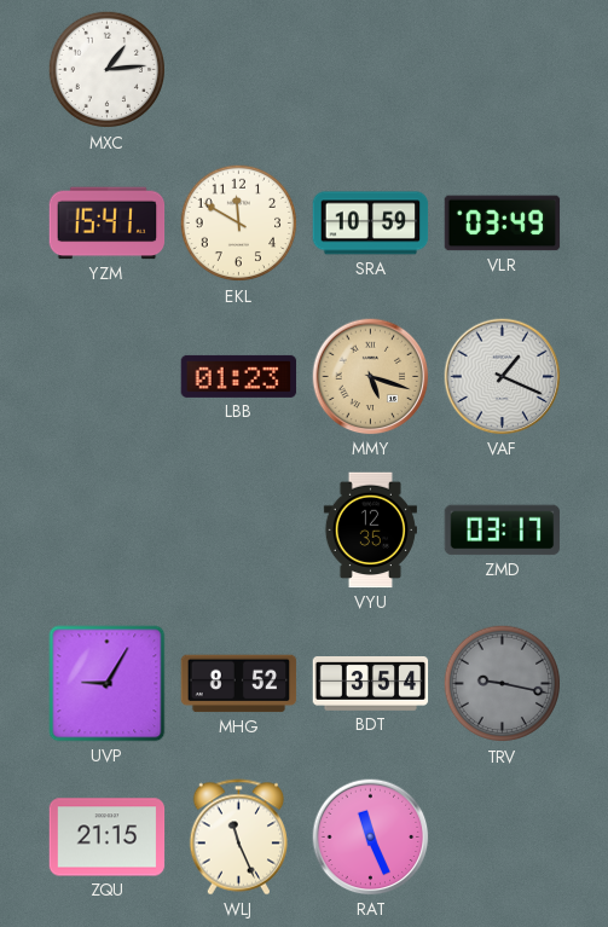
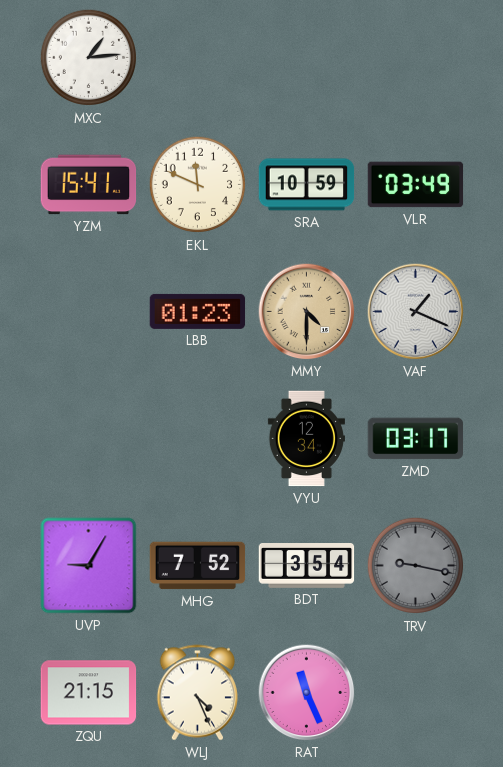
EKL: 11:50 -> 11:49
MMY: 5:18 -> 4:30
VYU: 12:35 -> 12:34
MHG: 8:52 -> 7:52
WLJ: 11:26 -> 4:26
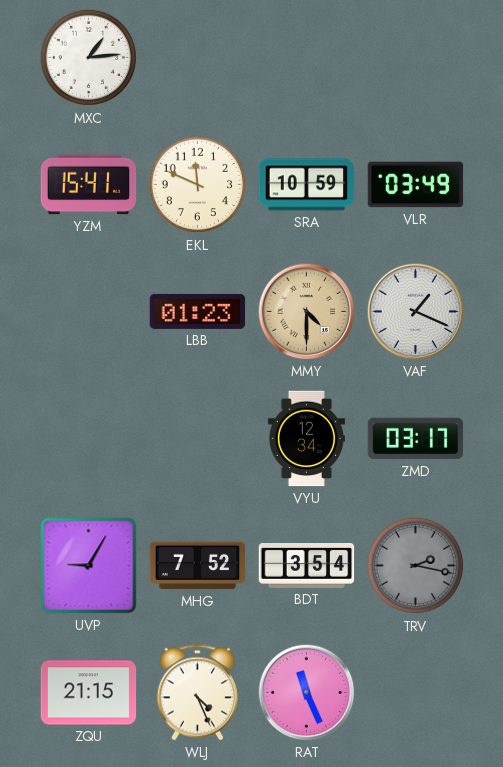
TRV: 9:17 -> 2:17
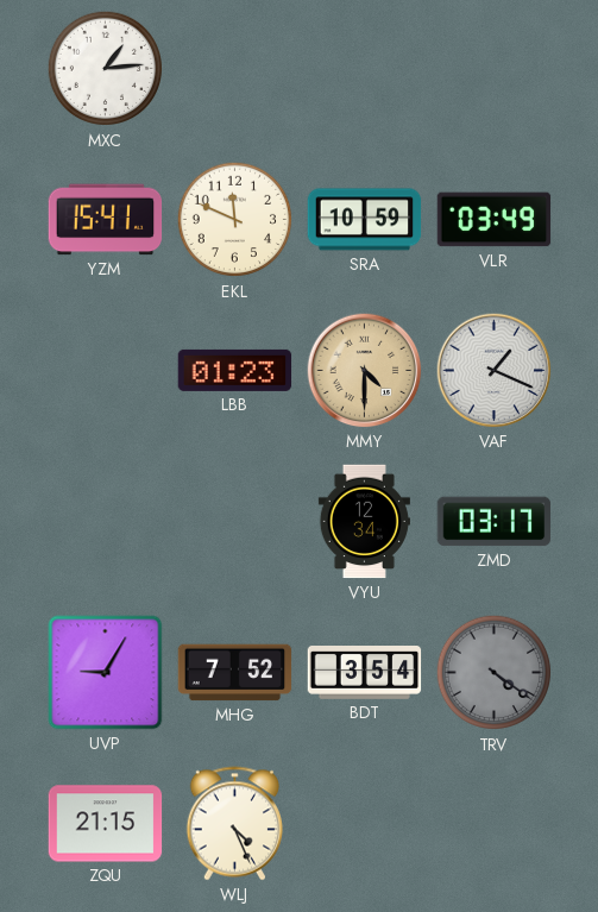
TRV: 2:17 -> 4:21
RAT: 11:26 -> none
